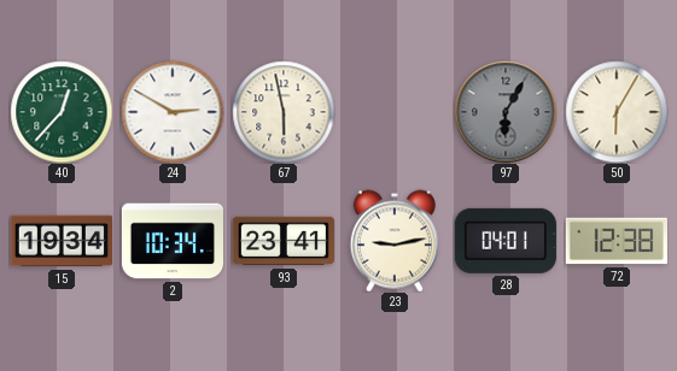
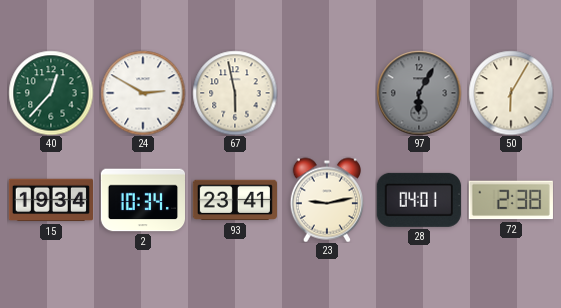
72: 12:38 -> 2:38
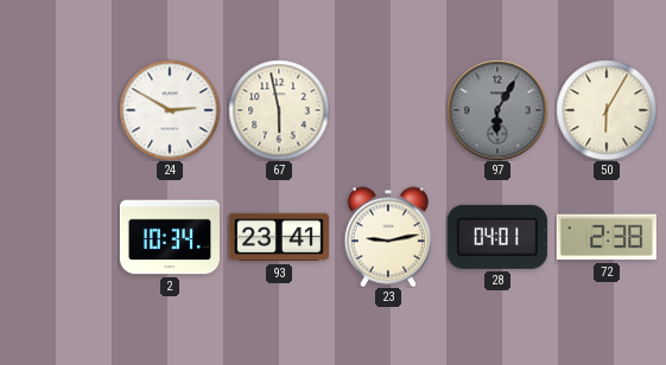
40: 12:37 -> none
15: 19:34 -> none
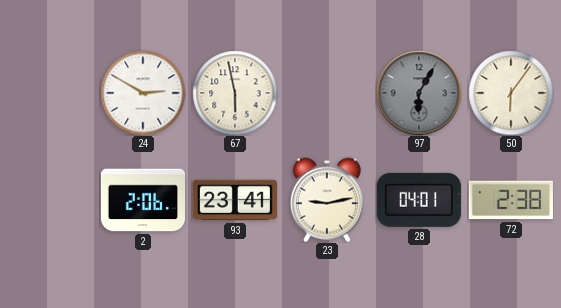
50: 6:05 -> 6:06
2: 10:34 -> 2:06
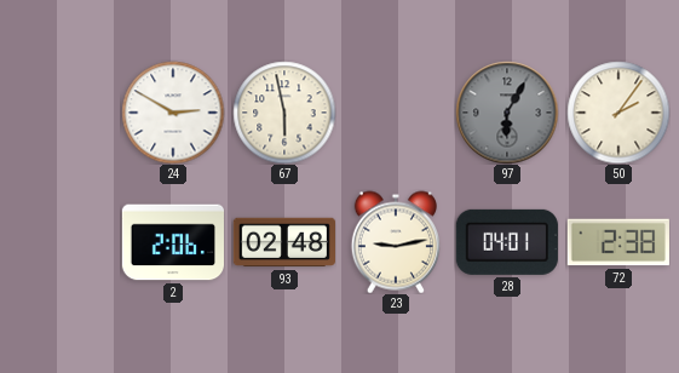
50: 6:06 -> 2:06
93: 23:41 -> 02:48
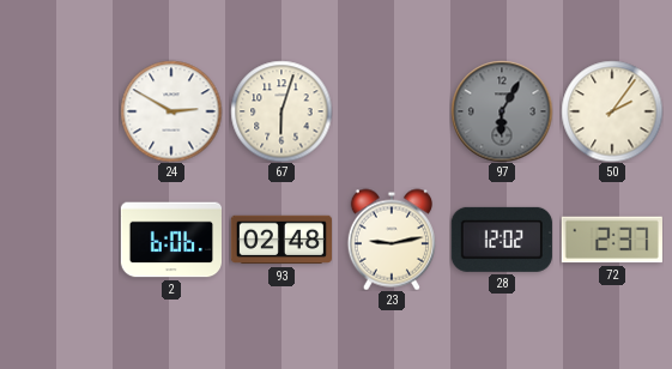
67: 5:58 -> 6:03
2: 2:06 -> 6:06
28: 04:01 -> 12:02
72: 2:38 -> 2:37
